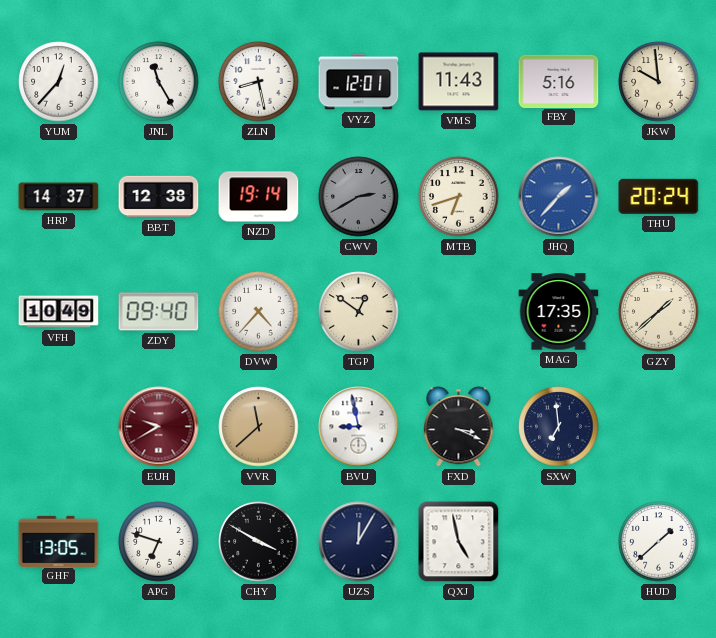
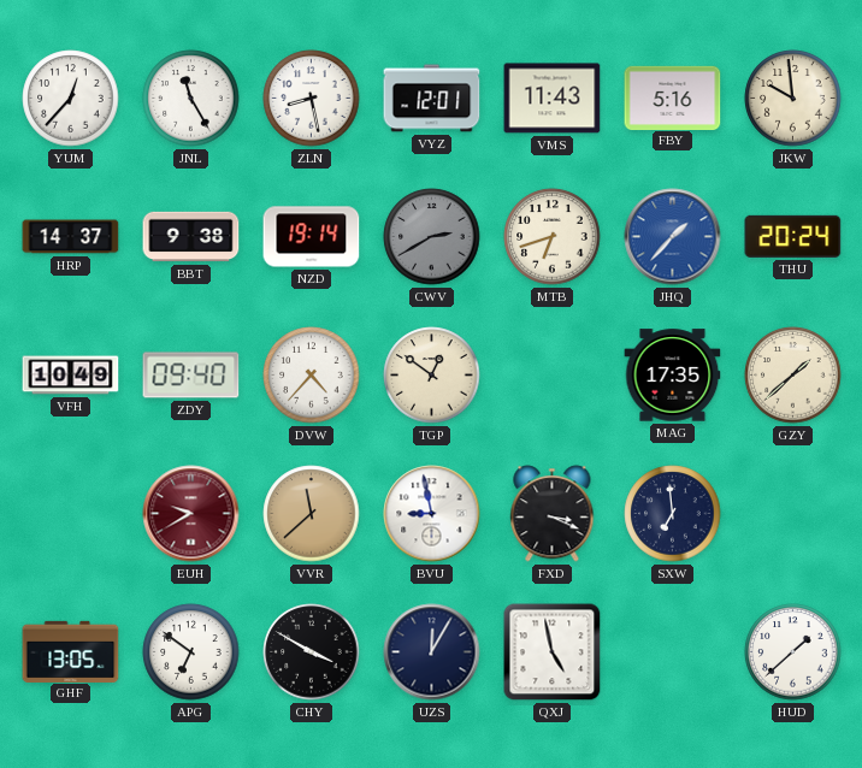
BBT: 12:38 -> 9:38
APG: 6:48 -> 6:51
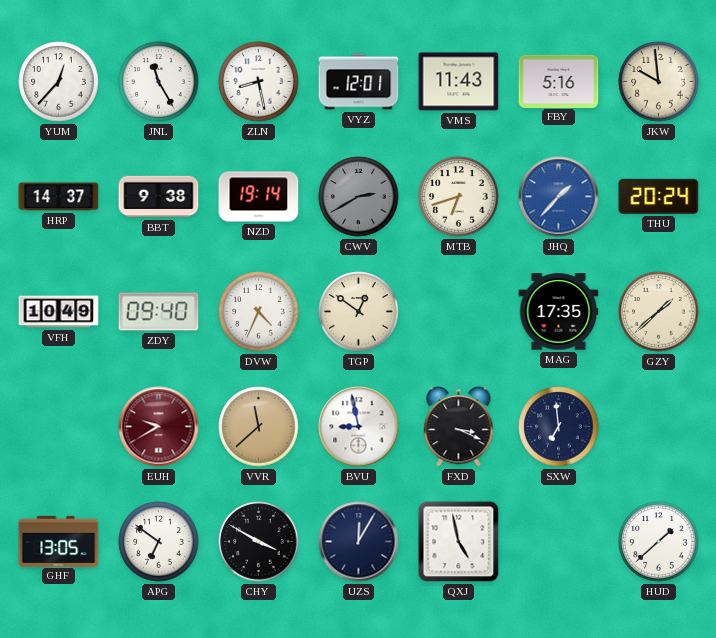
DVW: 4:37 -> 4:34
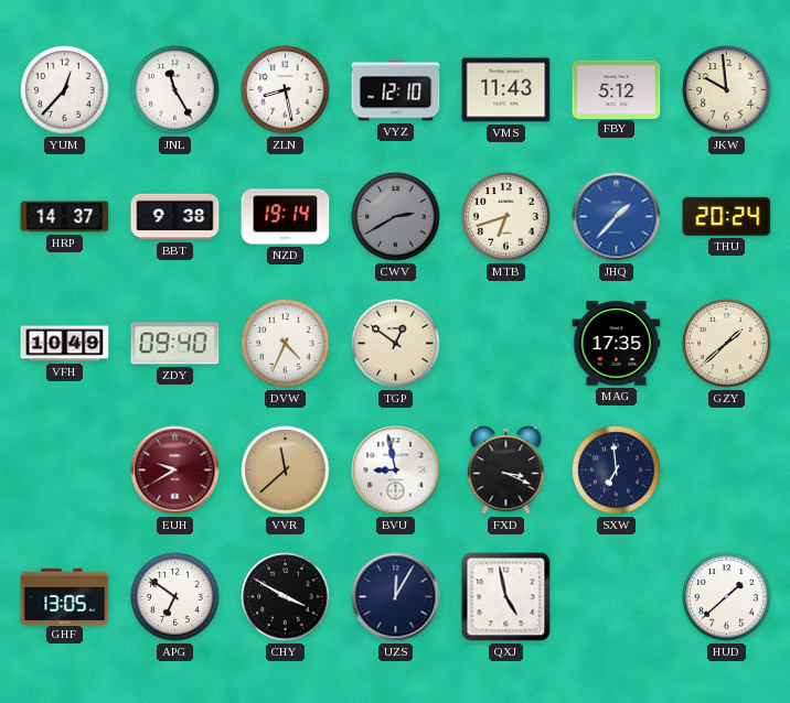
VYZ: 12:01 -> 12:10
FBY: 5:16 -> 5:12
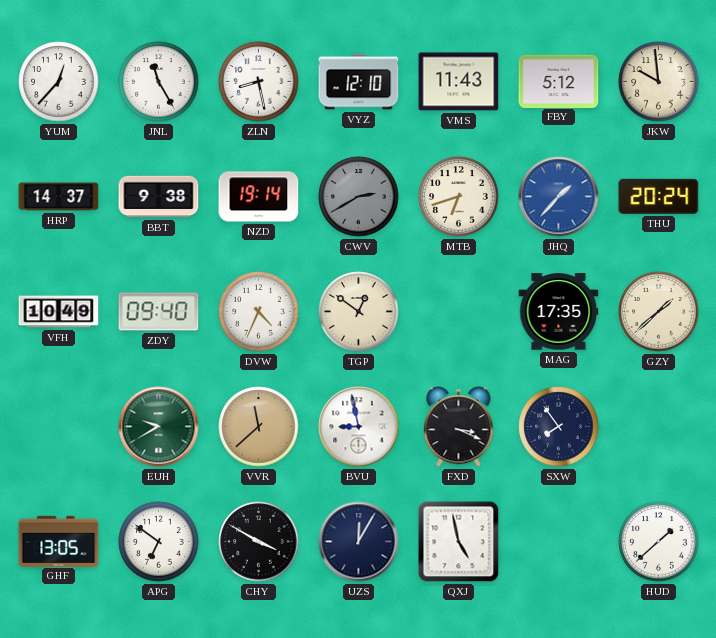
EUH dial: burgundy -> green
SXW: 6:59 -> 7:54
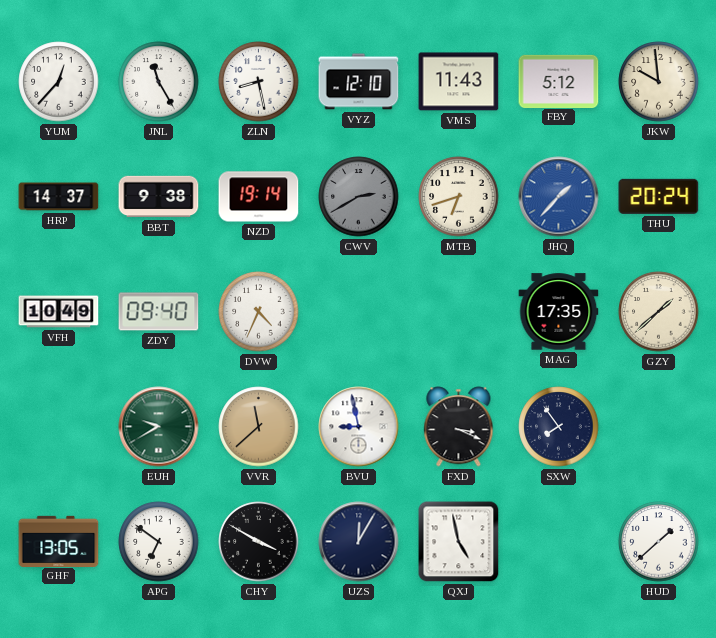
TGP: 12:51 -> none
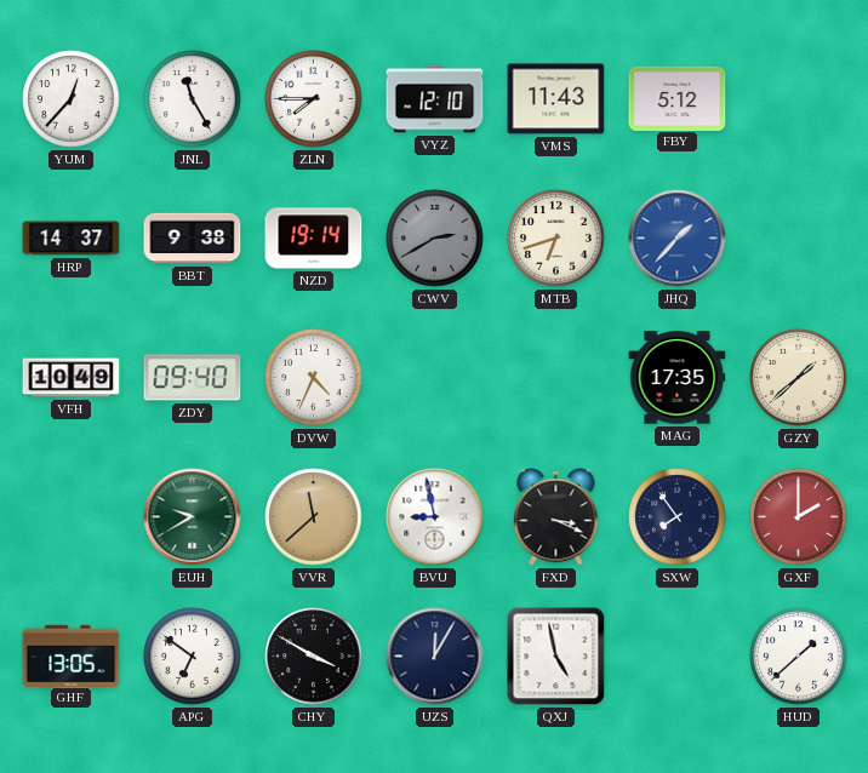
ZLN: 8:28 -> 7:45
JKW: 9:59 -> none
THU: 20:24 -> none
GXF: none -> 2:00
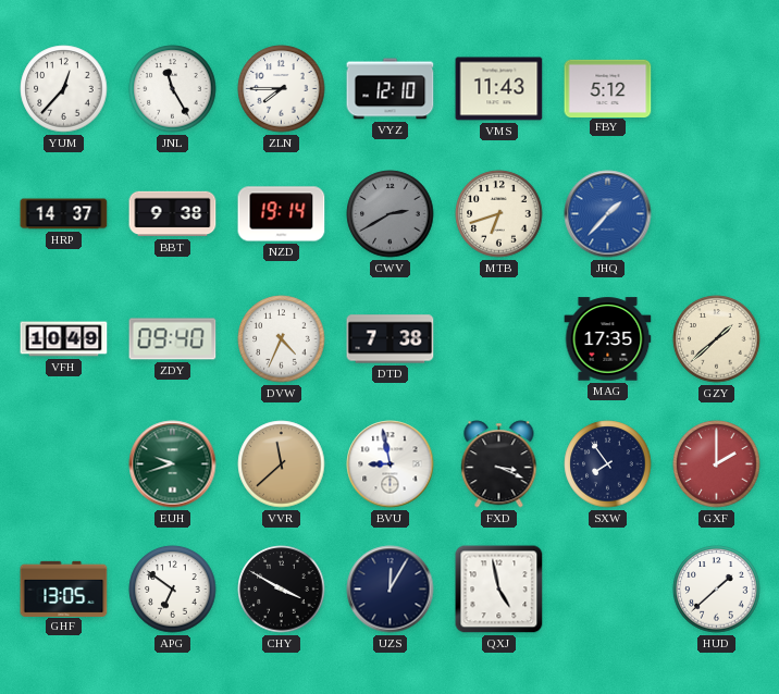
DTD: none -> 7:38
EUH: 9:40 -> 9:42
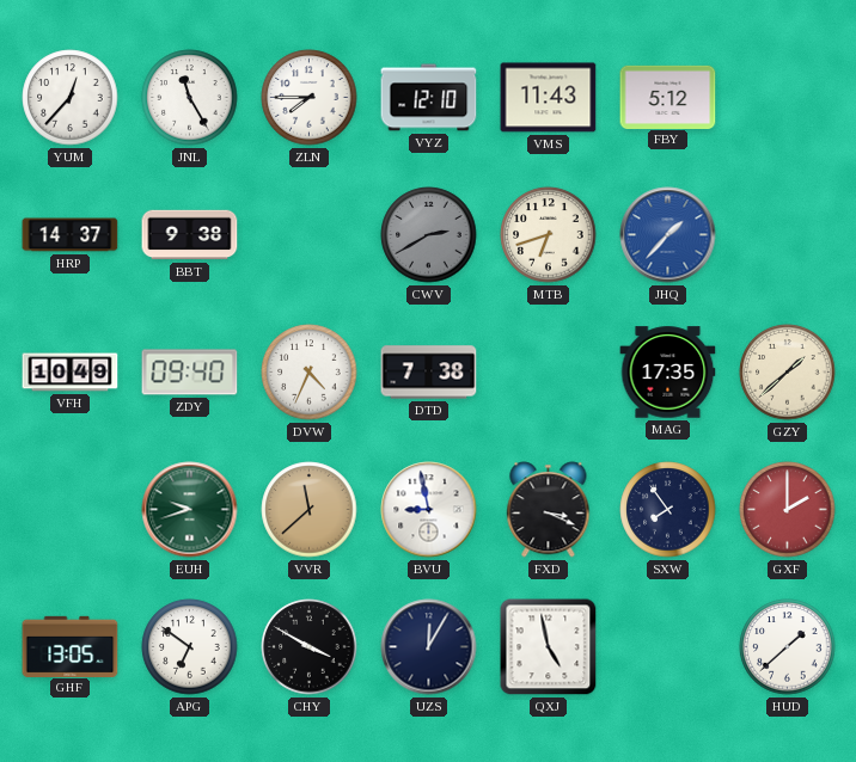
NZD: 19:14 -> none
